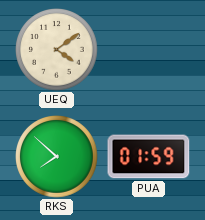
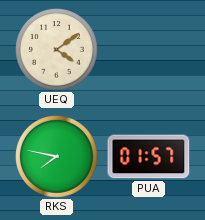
RKS: 7:52 -> 7:47
PUA: 01:59 -> 01:57
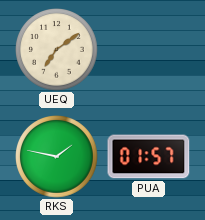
UEQ: 4:09 -> 7:09
RKS: 7:47 -> 1:47
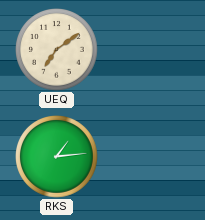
RKS: 1:47 -> 1:14
PUA: 01:57 -> none
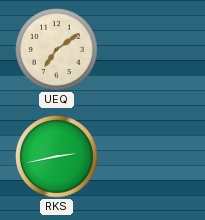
RKS: 1:14 -> 2:43
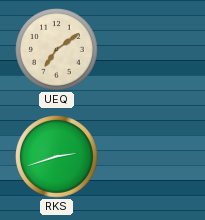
RKS: 2:43 -> 2:42
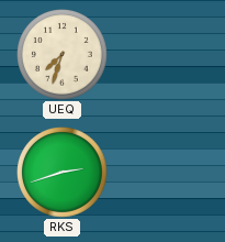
UEQ: 7:09 -> 7:33
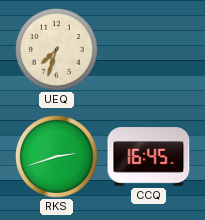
CCQ: none -> 16:45
